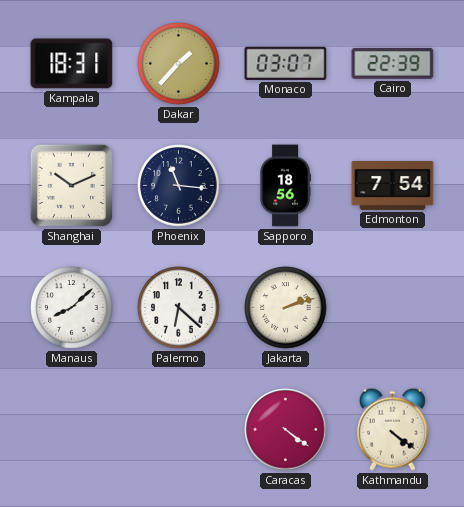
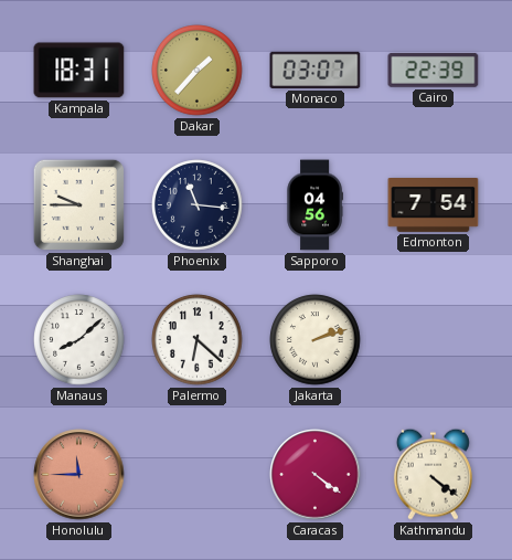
Shanghai: 10:11 -> 9:45
Sapporo: 18:56 -> 04:56
Honolulu: none -> 11:45
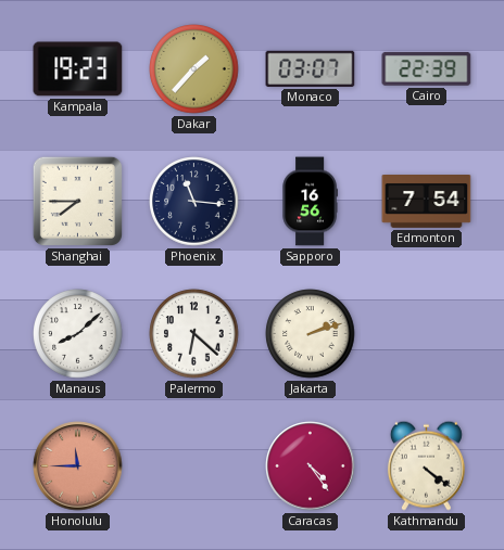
Kampala: 18:31 -> 19:23
Shanghai: 9:45 -> 7:45
Sapporo: 04:56 -> 16:56
Caracas: 4:21 -> 4:24
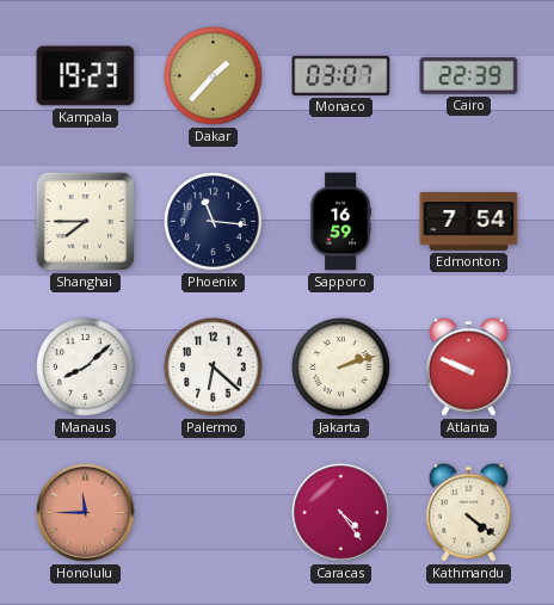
Sapporo: 16:56 -> 16:59
Atlanta: none -> 9:49
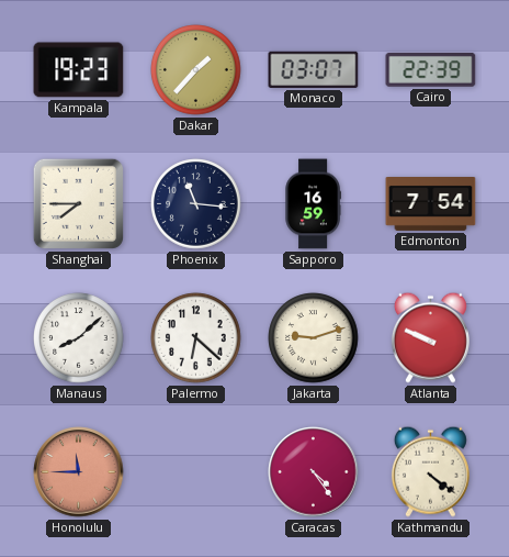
Jakarta: 2:12 -> 9:12
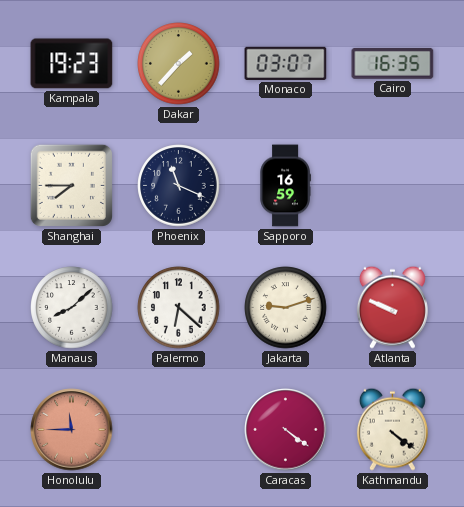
Cairo: 22:39 -> 16:35
Phoenix: 11:16 -> 11:19
Edmonton: 7:54 -> none
Caracas: 4:24 -> 4:21
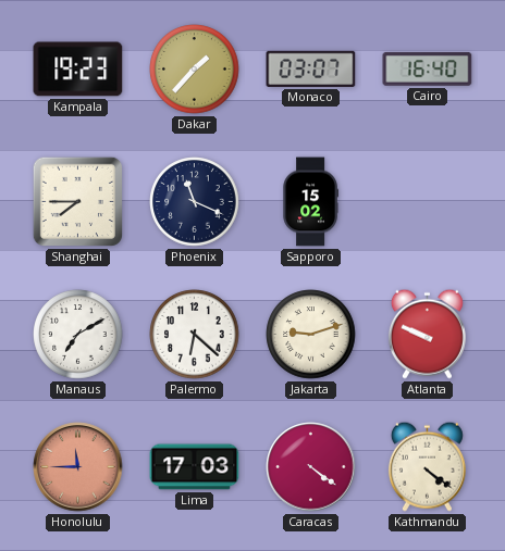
Cairo: 16:35 -> 16:40
Sapporo: 16:59 -> 15:02
Manaus: 8:08 -> 7:10
Lima: none -> 17:03
